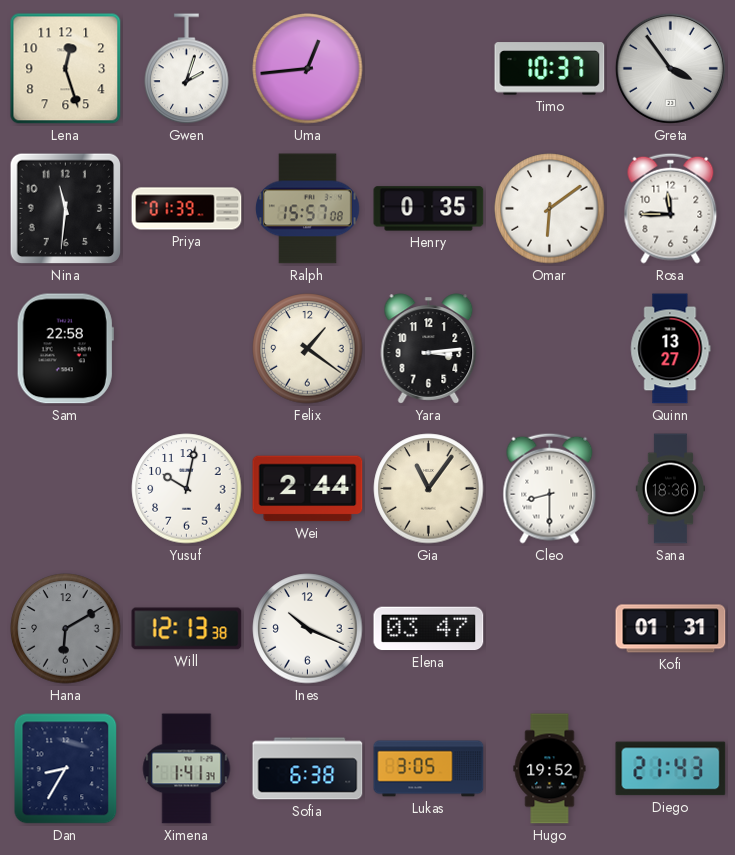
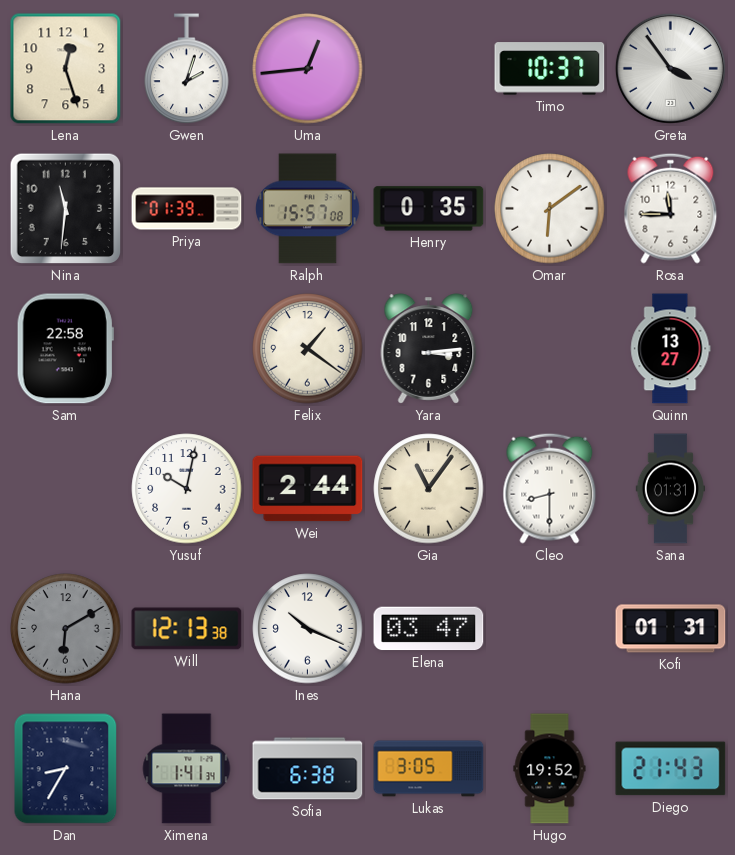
Sana: 18:36 -> 01:31
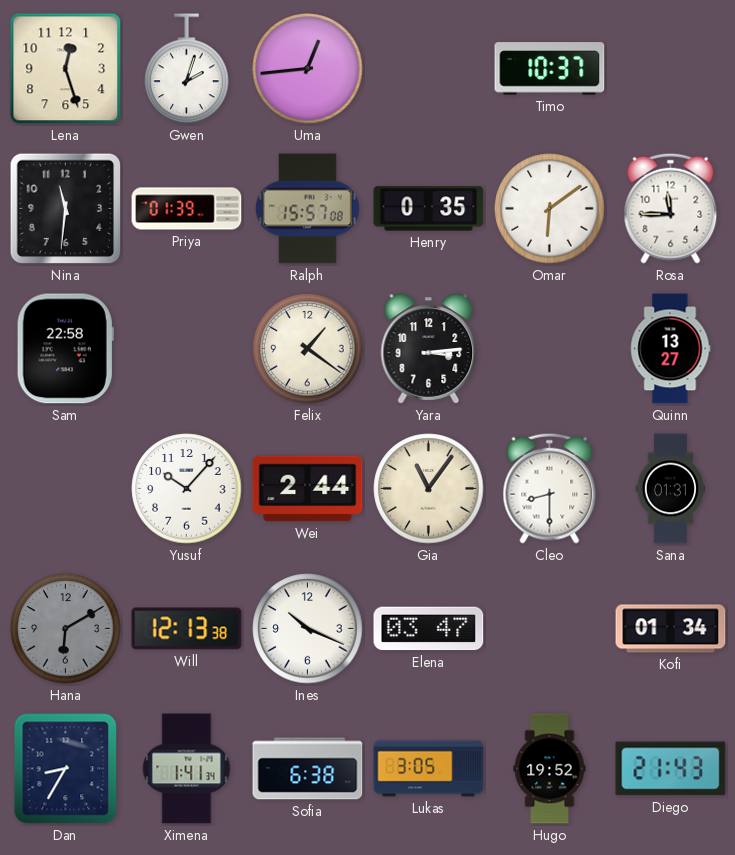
Greta: 3:54 -> none
Yusuf: 10:02 -> 10:07
Kofi: 01:31 -> 01:34
